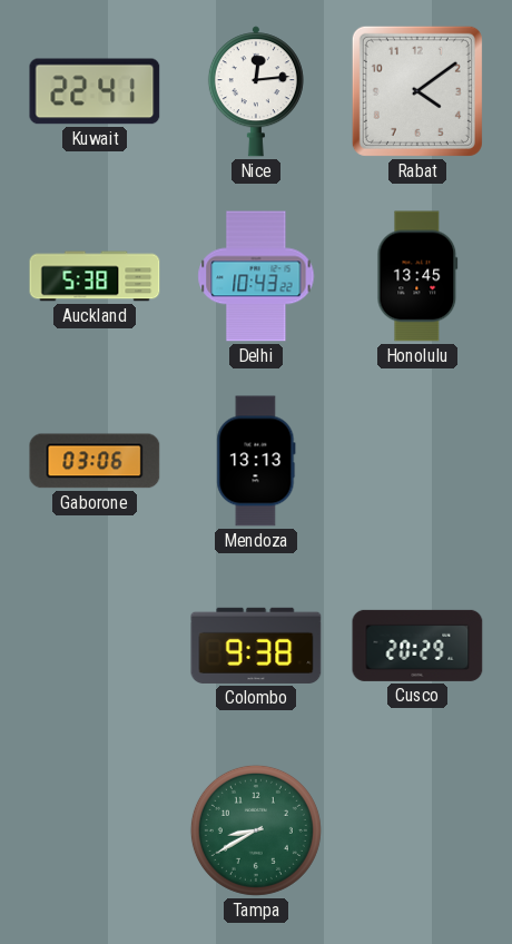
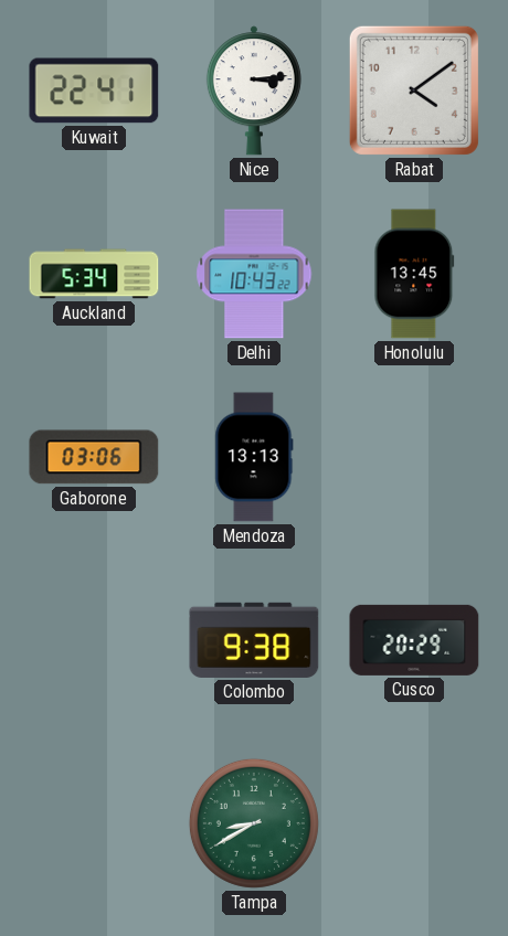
Nice: 12:14 -> 3:14
Auckland: 5:38 -> 5:34
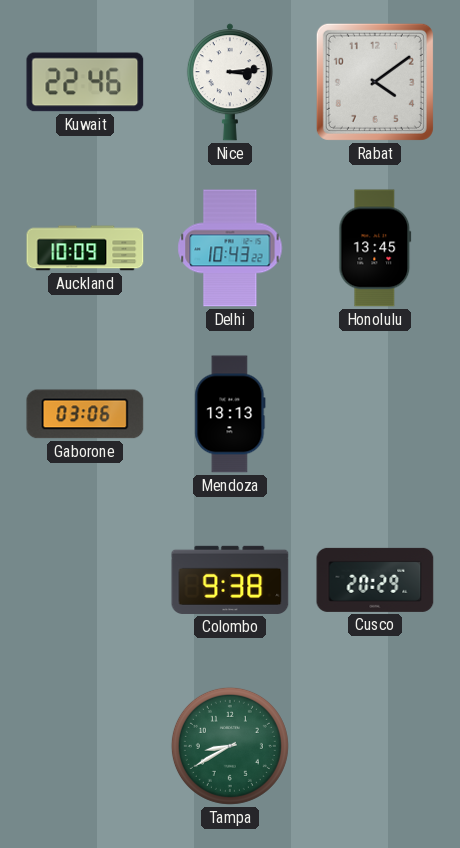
Kuwait: 22:41 -> 22:46
Auckland: 5:34 -> 10:09
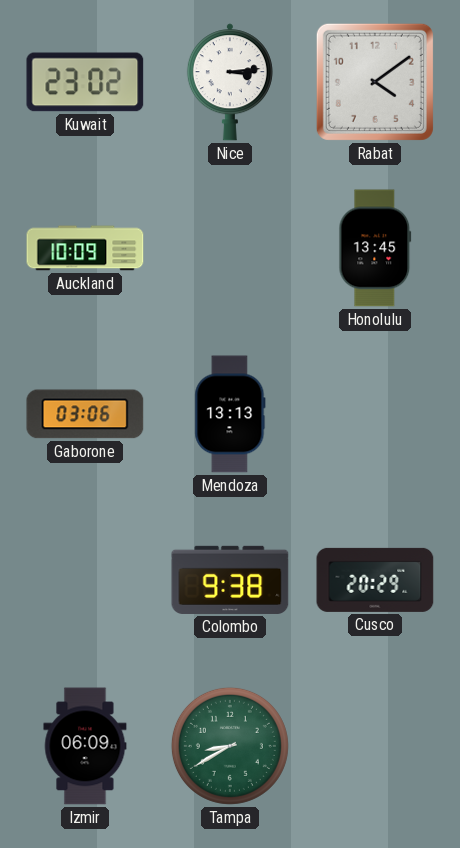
Kuwait: 22:46 -> 23:02
Delhi: 10:43 -> none
Izmir: none -> 06:09
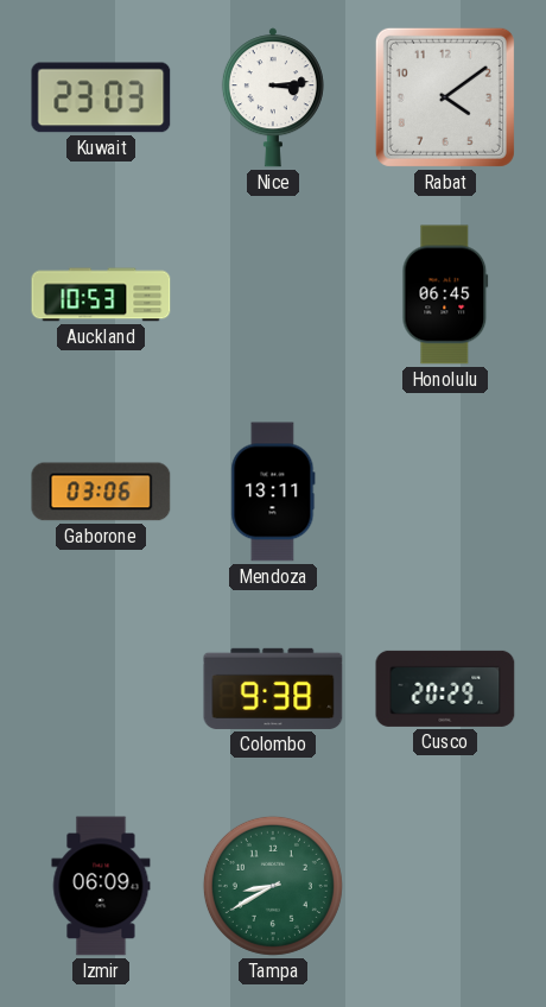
Kuwait: 23:02 -> 23:03
Auckland: 10:09 -> 10:53
Honolulu: 13:45 -> 06:45
Mendoza: 13:13 -> 13:11
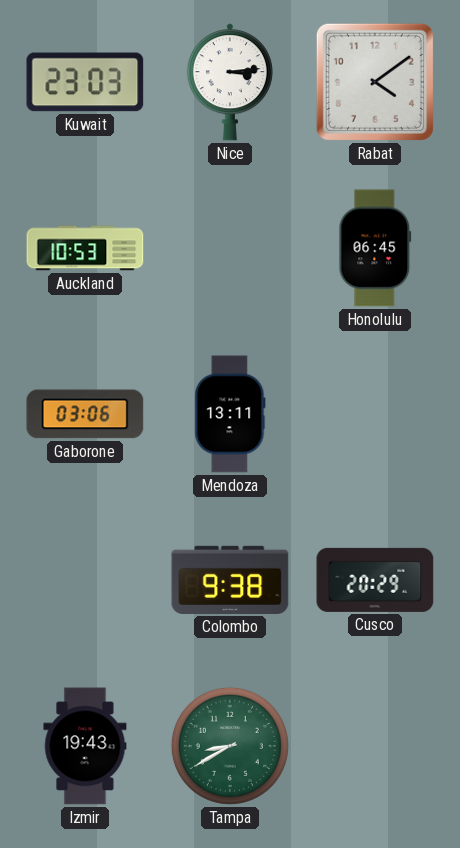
Izmir: 06:09 -> 19:43
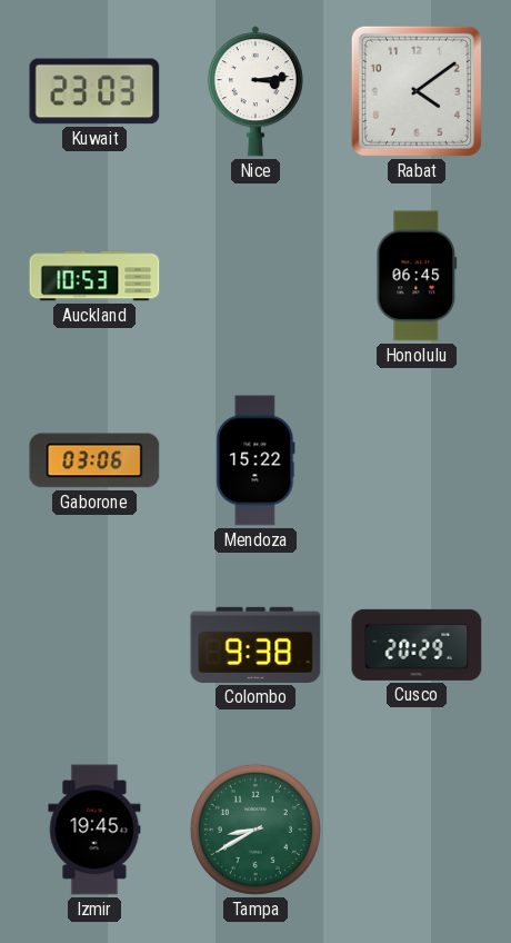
Mendoza: 13:11 -> 15:22
Izmir: 19:43 -> 19:45
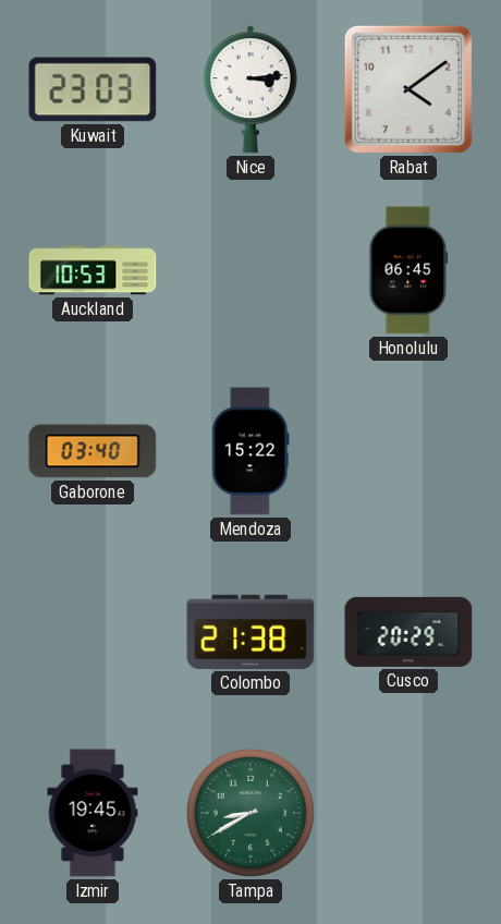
Gaborone: 03:06 -> 03:40
Colombo: 9:38 -> 21:38
